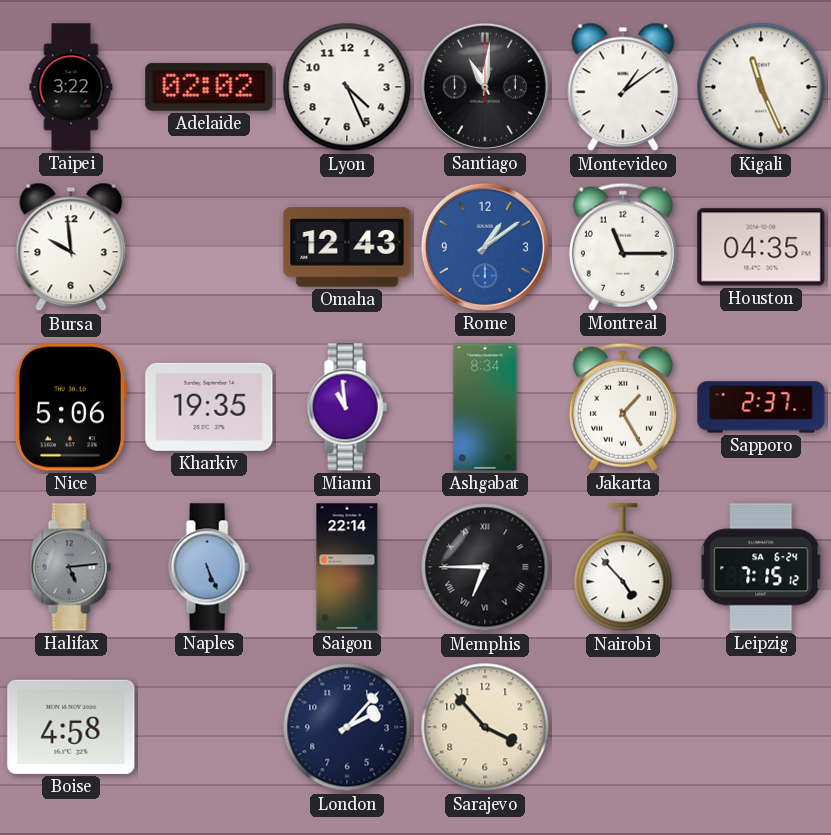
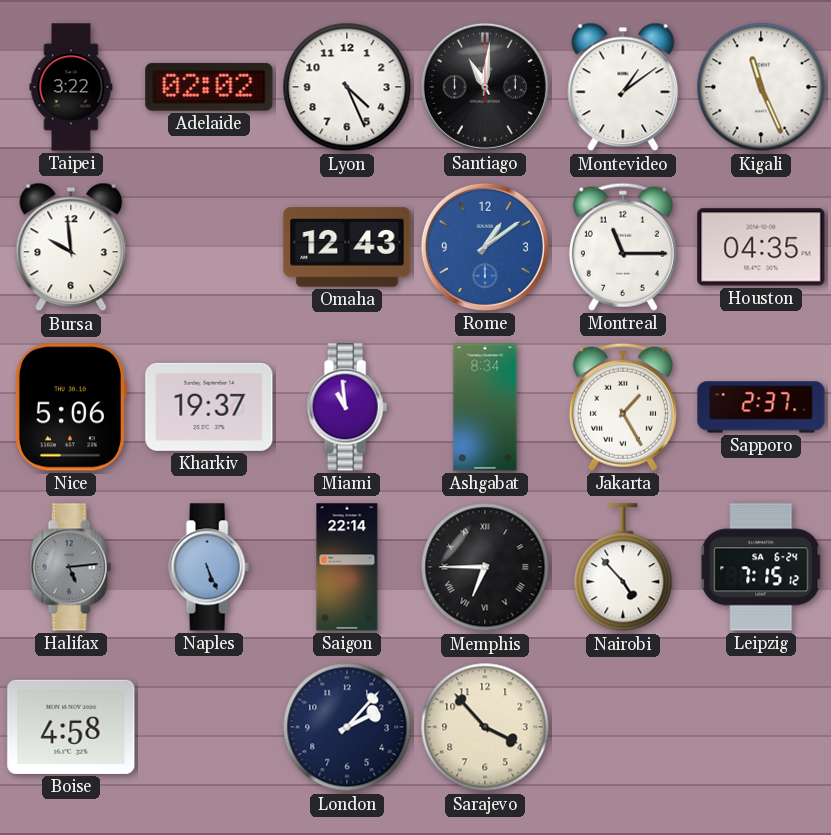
Kharkiv: 19:35 -> 19:37
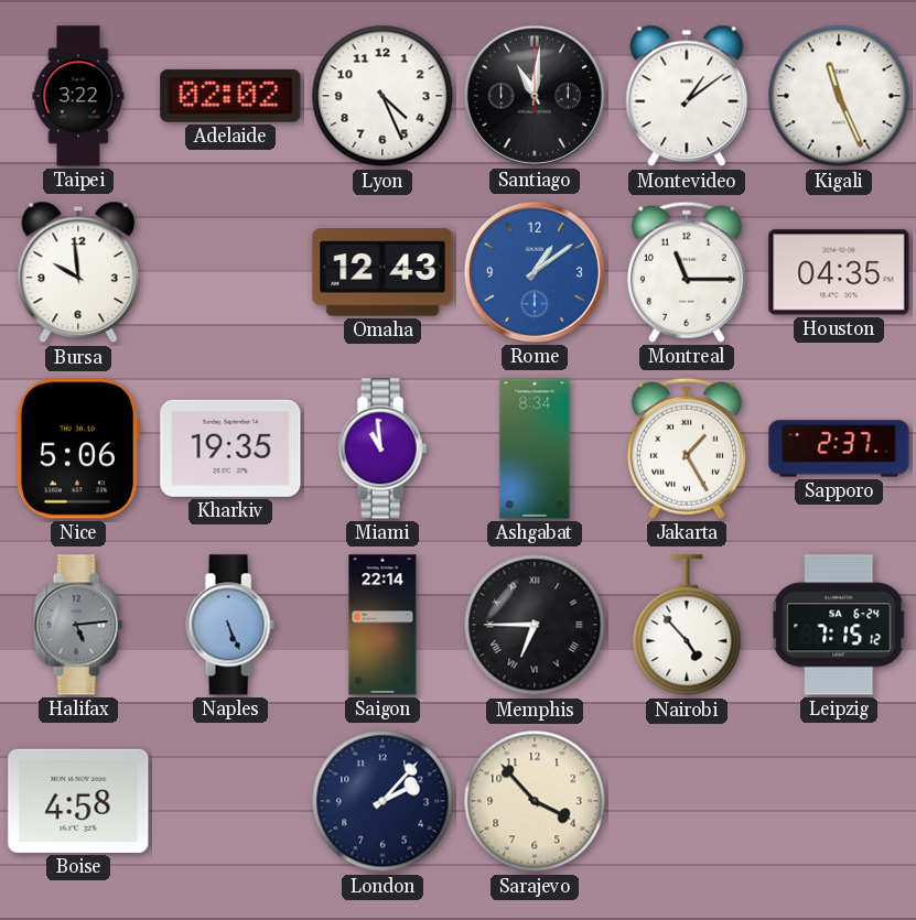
Kharkiv: 19:37 -> 19:35
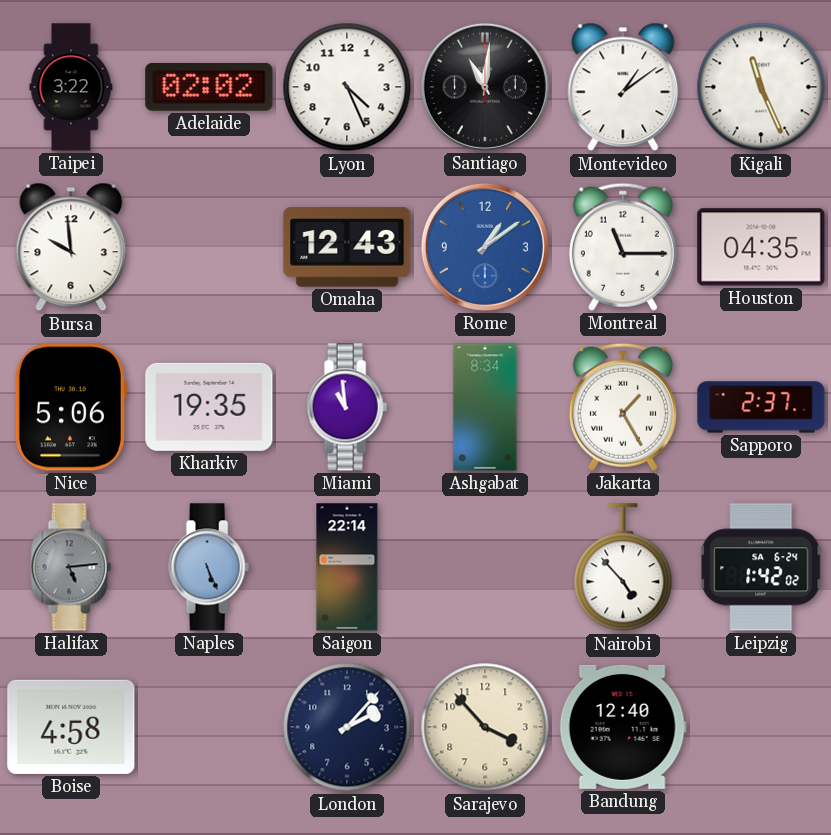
Memphis: 6:45 -> none
Leipzig: 7:15 -> 1:42
Bandung: none -> 12:40
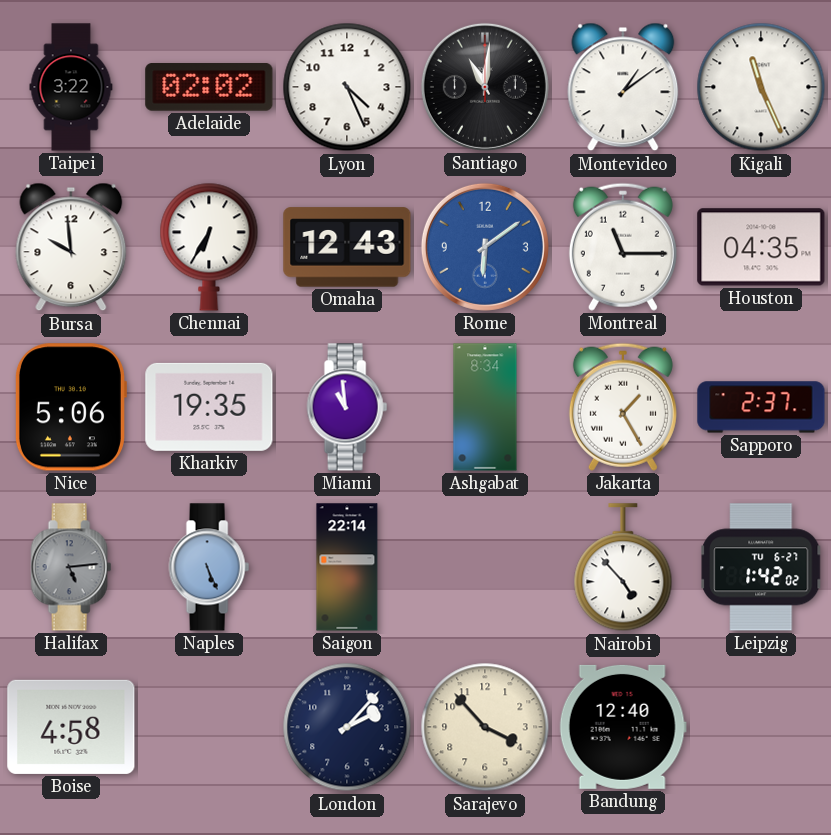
Chennai: none -> 6:35
Rome: 1:09 -> 6:09
Leipzig date: SA 6-24 -> TU 6-27
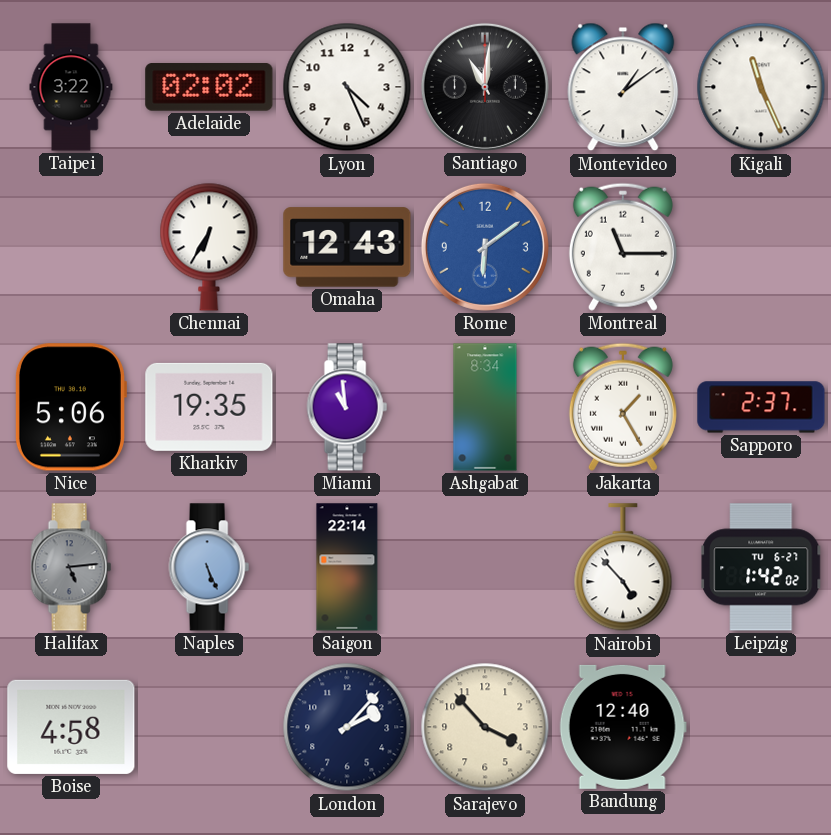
Bursa: 9:59 -> none
Houston: 04:35 -> none
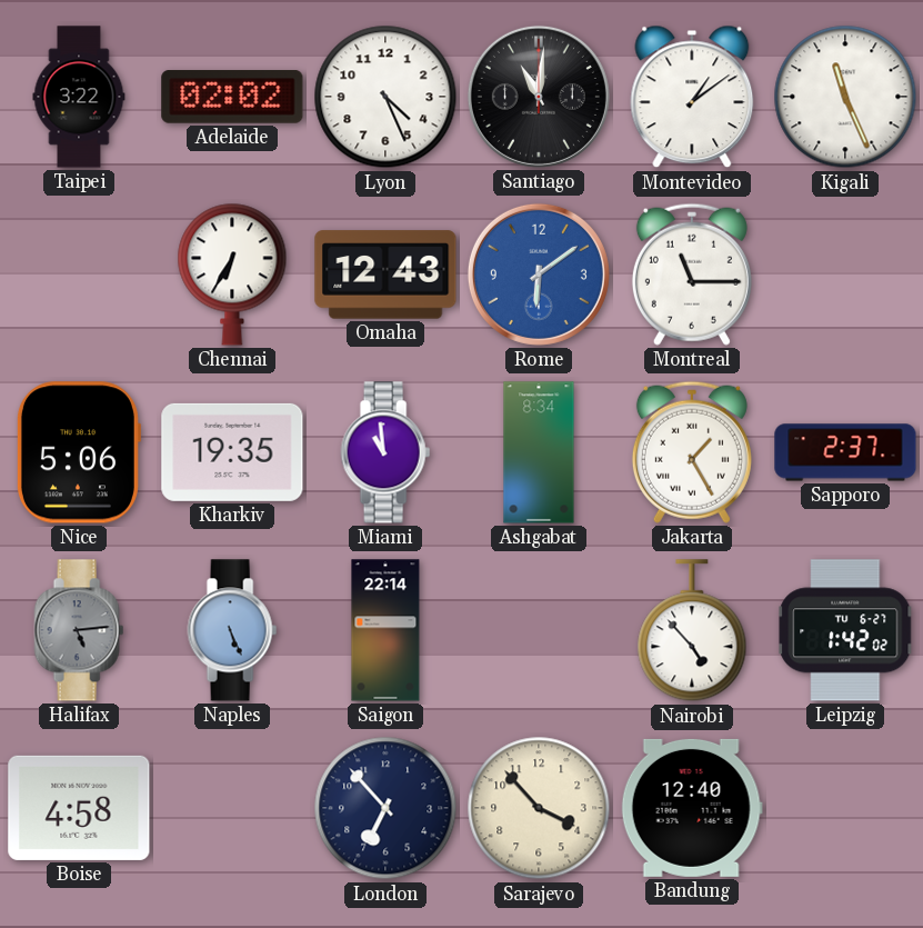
London: 2:07 -> 6:53
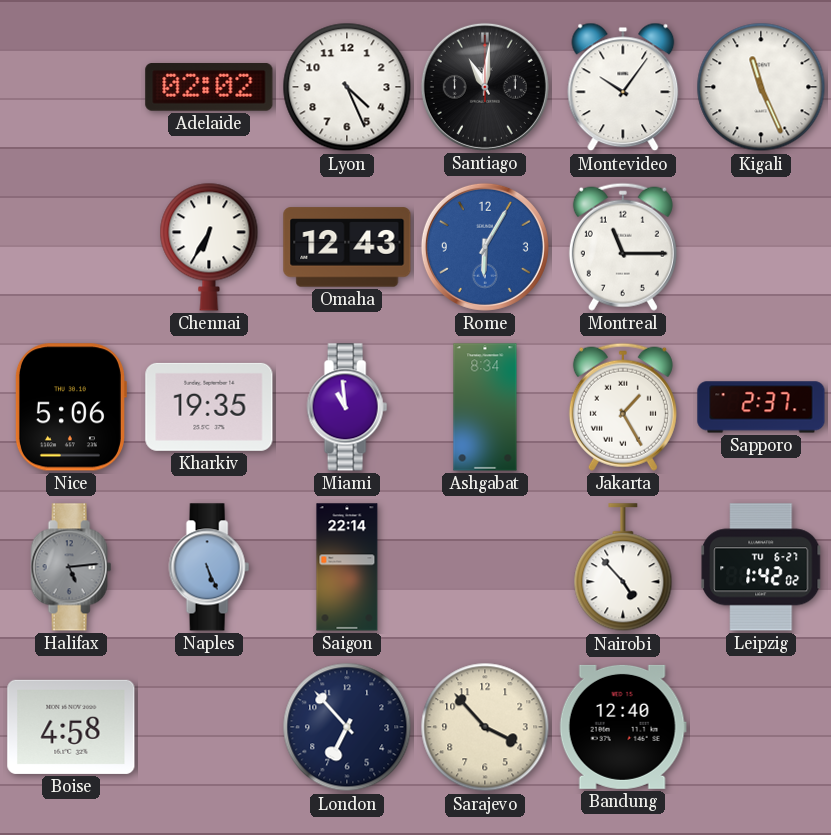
Taipei: 3:22 -> none
Montevideo: 1:09 -> 10:06
Rome: 6:09 -> 6:05
